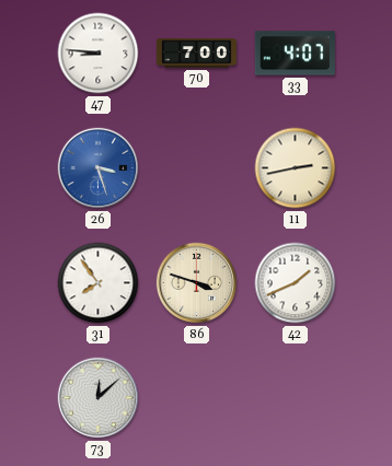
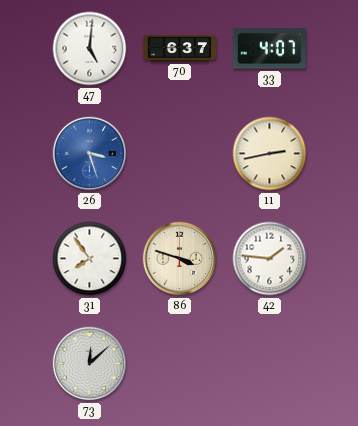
47: 8:46 -> 5:01
70: 7:00 -> 6:37
42: 1:41 -> 1:46
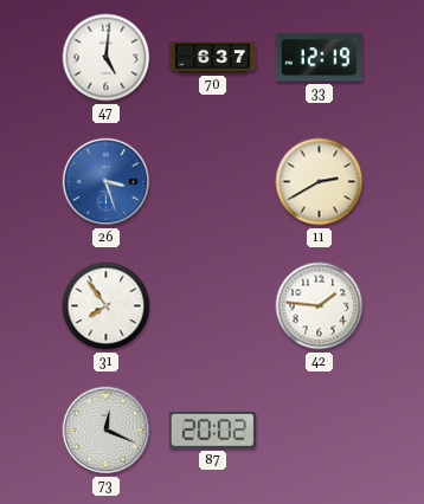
33: 4:07 -> 12:19
11: 2:43 -> 2:40
86: 3:48 -> none
73: 12:08 -> 12:19
87: none -> 20:02
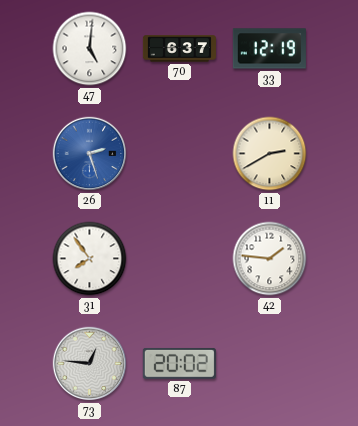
26: 3:27 -> 2:27
73: 12:19 -> 12:46
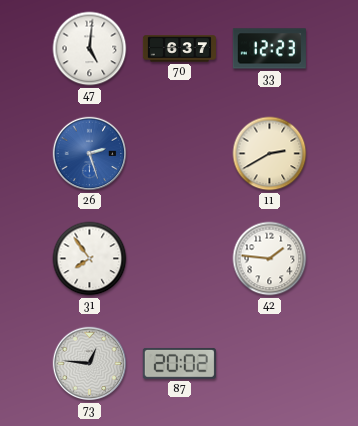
33: 12:19 -> 12:23
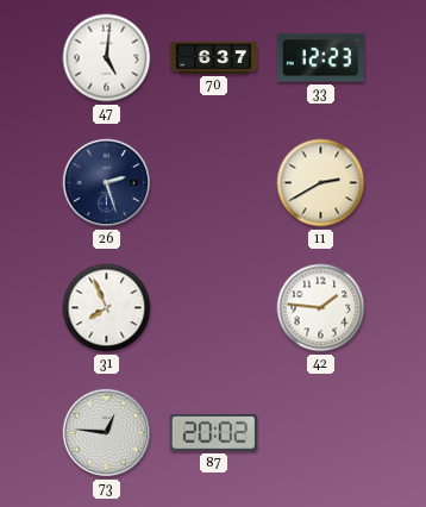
26 dial: blue -> navy
31: 7:54 -> 7:56
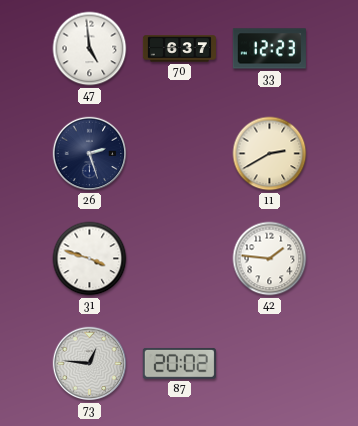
47: 5:01 -> 4:59
31: 7:56 -> 3:48
